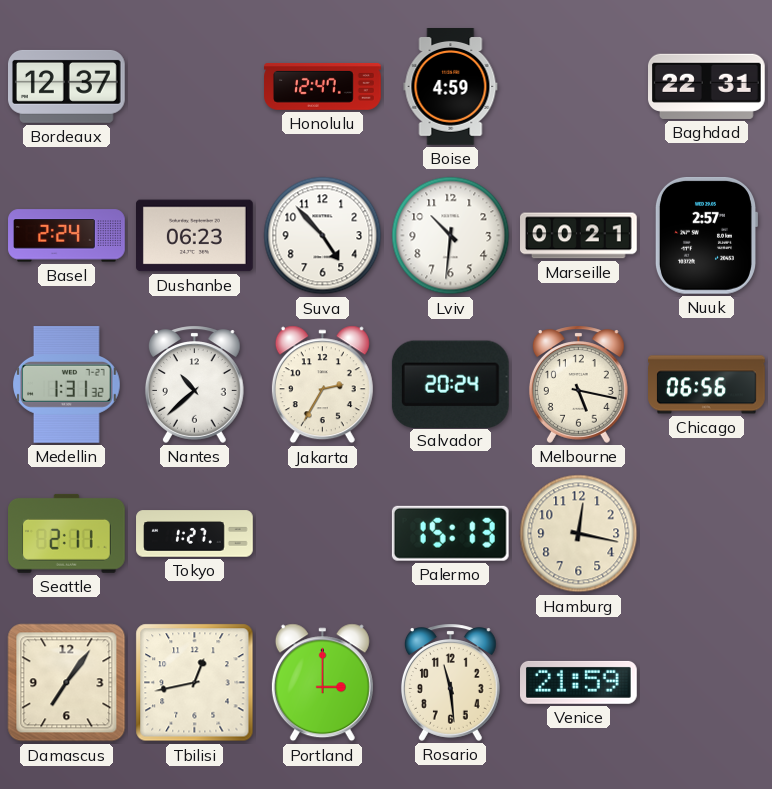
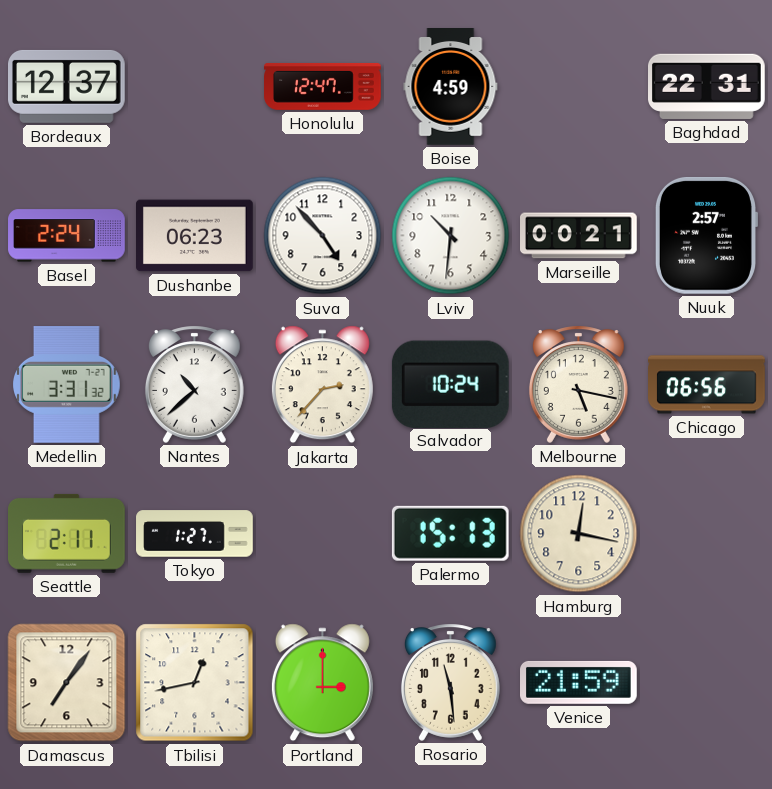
Medellin: 1:31 -> 3:31
Jakarta: 2:35 -> 2:37
Salvador: 20:24 -> 10:24
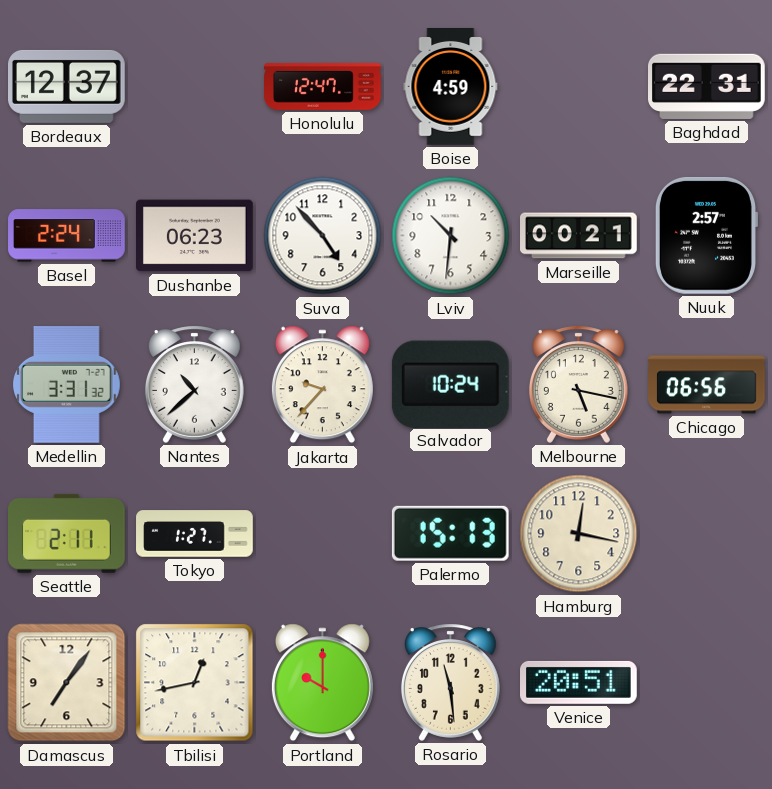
Jakarta: 2:37 -> 9:37
Portland: 3:00 -> 10:00
Venice: 21:59 -> 20:51
